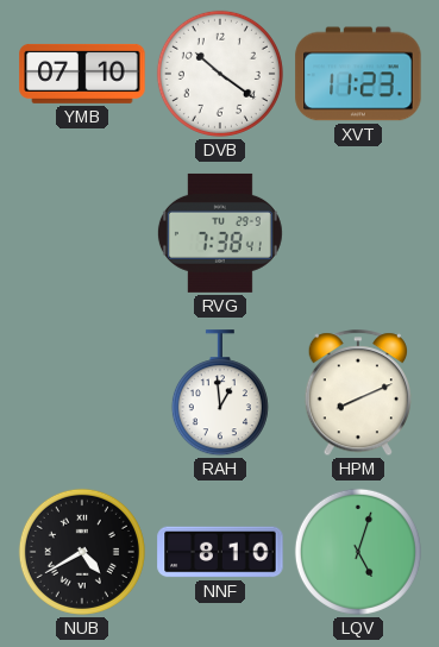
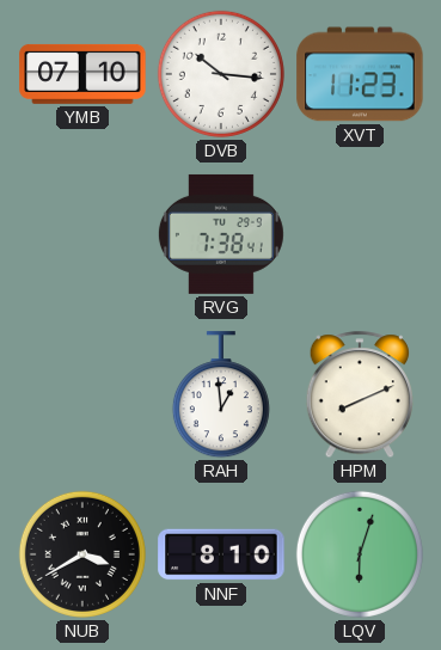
DVB: 10:21 -> 10:16
NUB: 4:40 -> 3:40
LQV: 5:03 -> 6:03
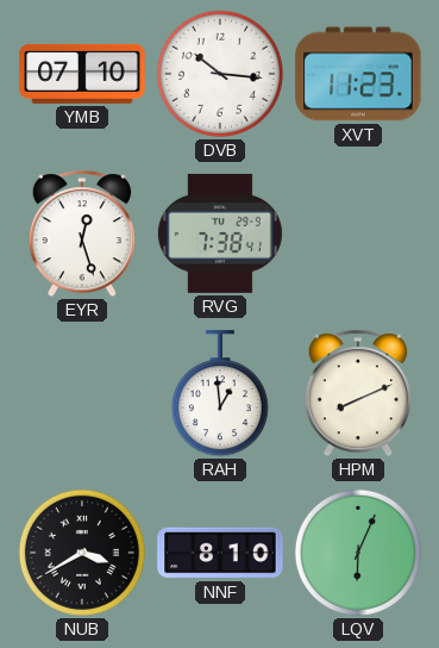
EYR: none -> 12:27
LQV: 6:03 -> 6:04
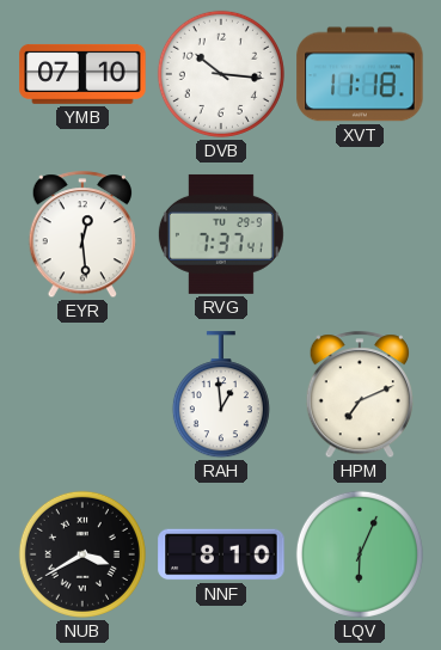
XVT: 11:23 -> 11:18
EYR: 12:27 -> 12:29
RVG: 7:38 -> 7:37
HPM: 8:11 -> 7:11
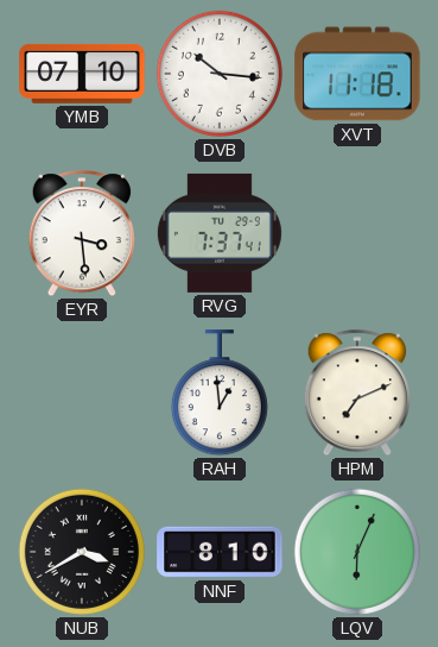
EYR: 12:29 -> 3:29
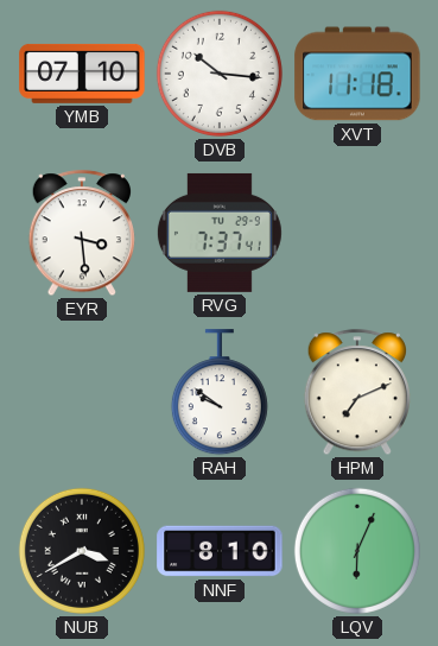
RAH: 12:59 -> 9:51
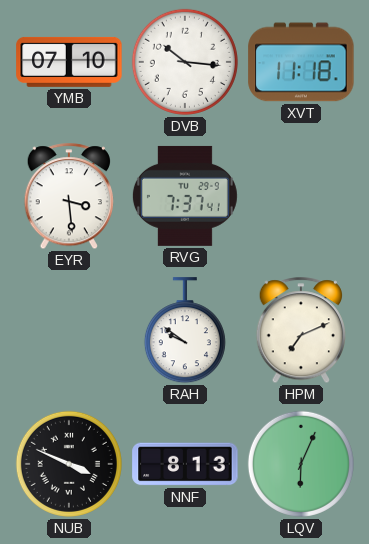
NUB: 3:40 -> 3:49
NNF: 8:10 -> 8:13
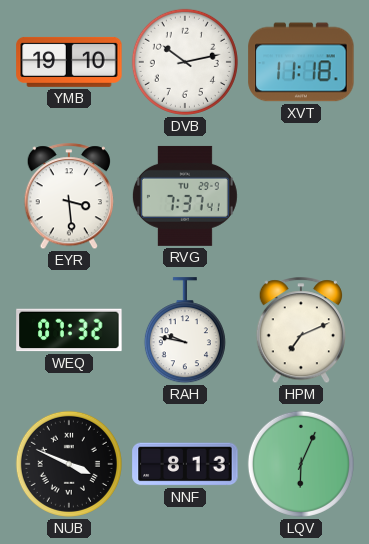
YMB: 07:10 -> 19:10
DVB: 10:16 -> 10:13
WEQ: none -> 07:32
RAH: 9:51 -> 9:47
